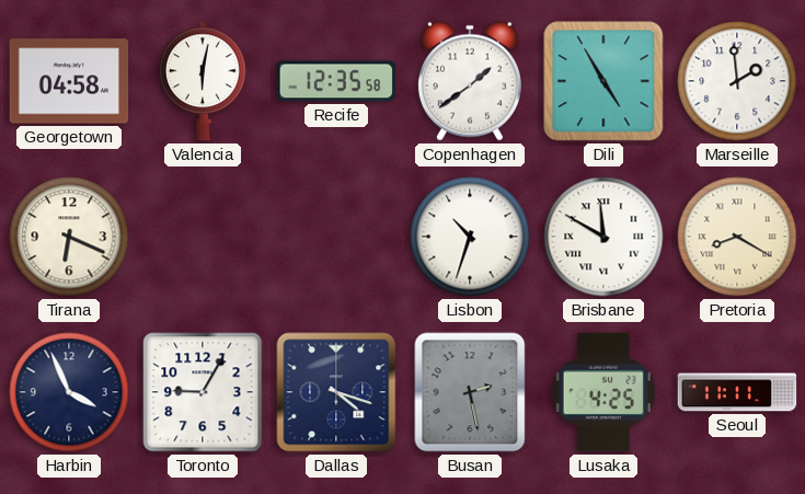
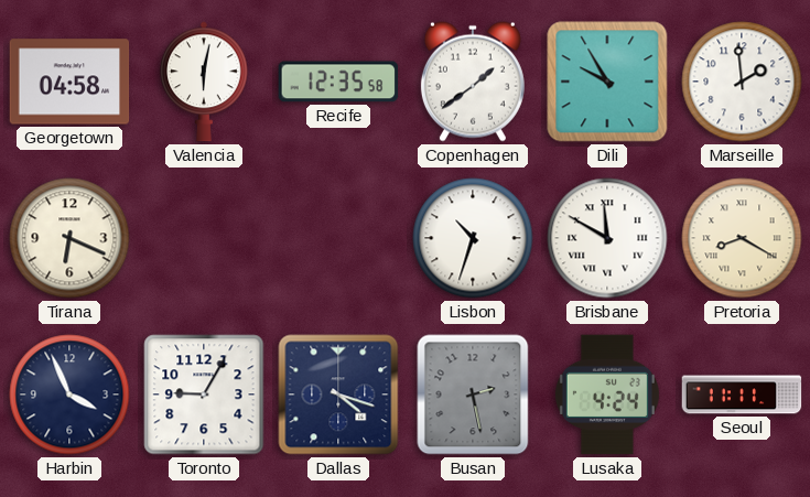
Dili: 4:55 -> 9:55
Lusaka: 4:25 -> 4:24
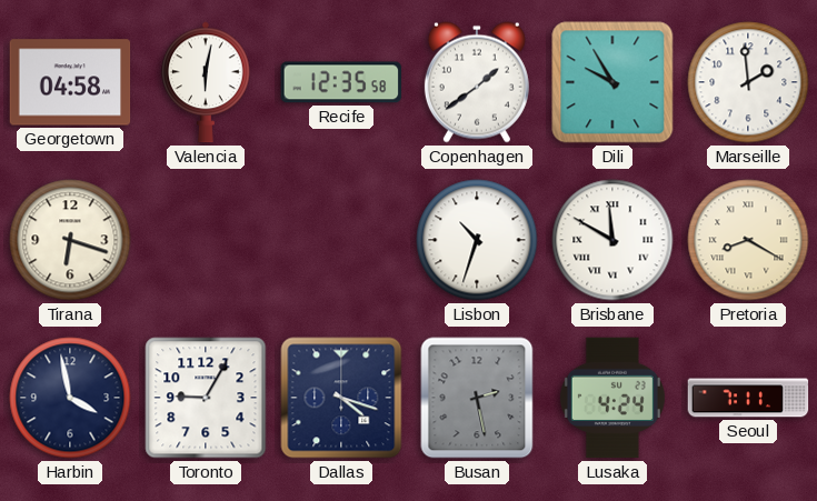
Tirana: 6:19 -> 6:18
Harbin: 3:56 -> 3:58
Seoul: 11:11 -> 7:11
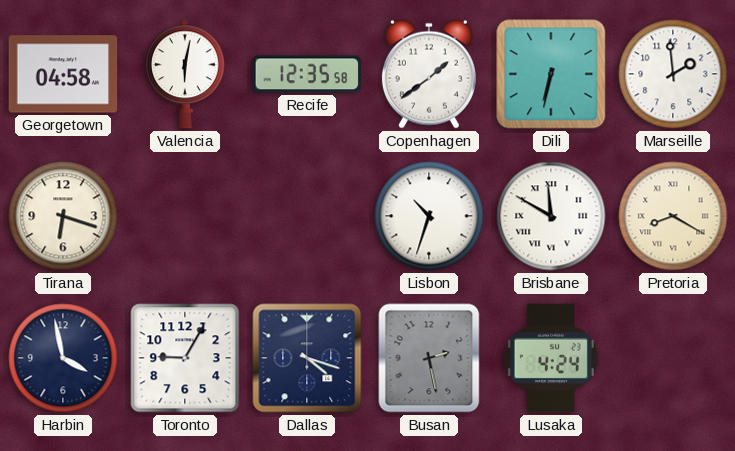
Dili: 9:55 -> 6:32
Seoul: 7:11 -> none
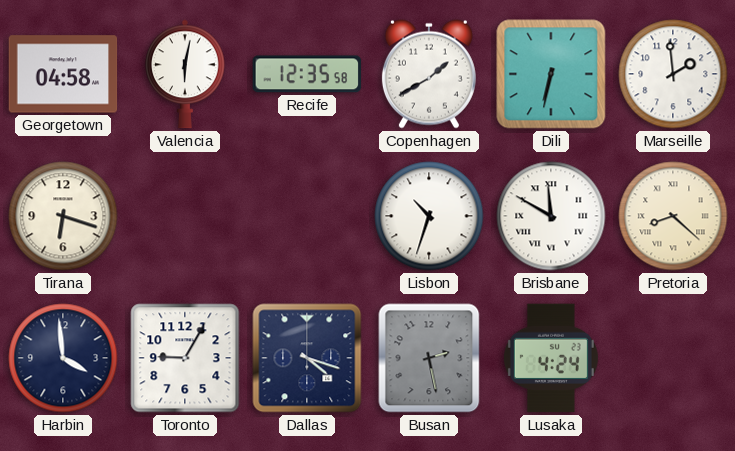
Copenhagen: 1:39 -> 1:40
Pretoria: 8:20 -> 8:22
Harbin: 3:58 -> 3:59
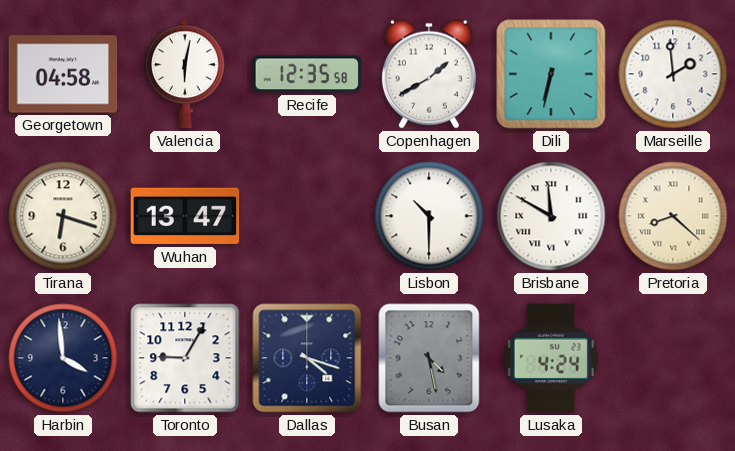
Wuhan: none -> 13:47
Lisbon: 10:33 -> 10:30
Busan: 2:28 -> 4:28
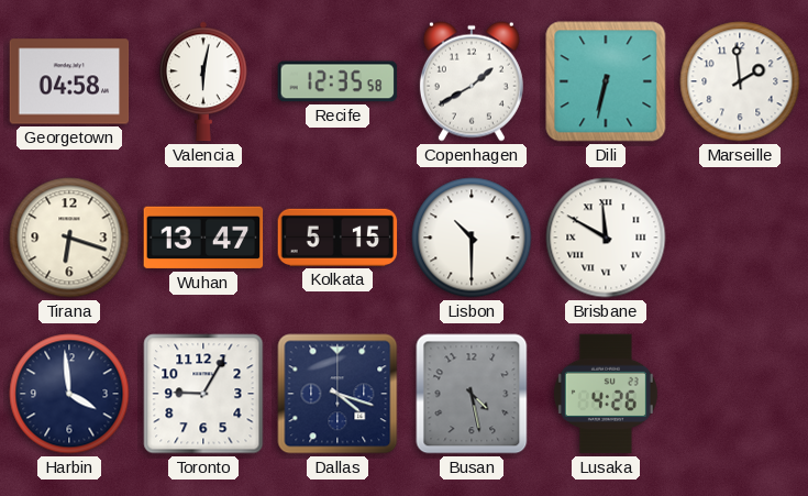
Kolkata: none -> 5:15
Pretoria: 8:22 -> none
Lusaka: 4:24 -> 4:26
